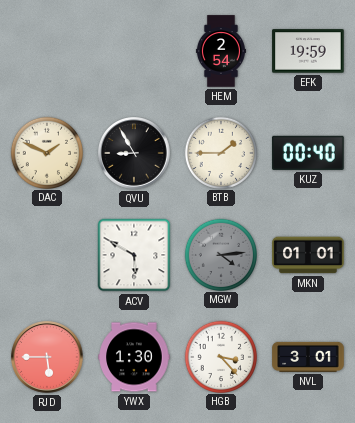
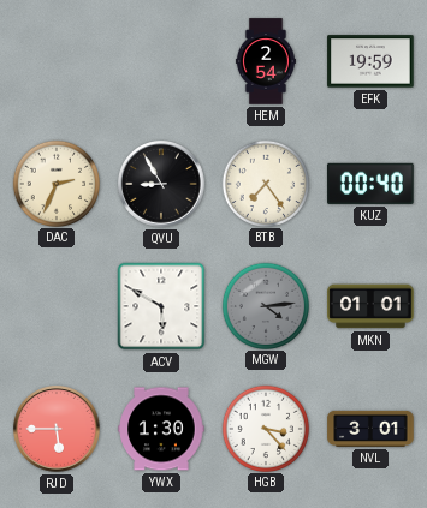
DAC: 1:49 -> 2:34
BTB: 1:45 -> 7:24
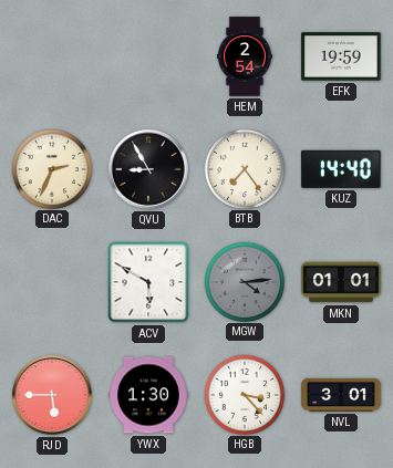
KUZ: 00:40 -> 14:40
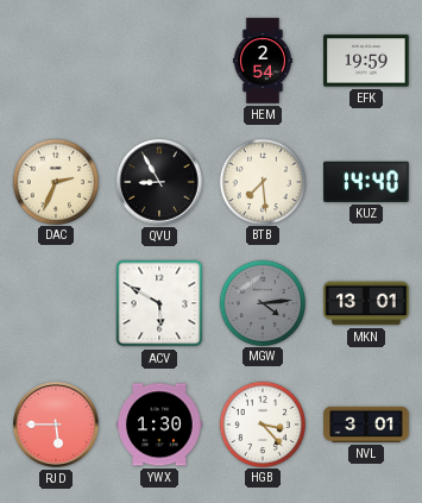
BTB: 7:24 -> 7:29
MKN: 01:01 -> 13:01
